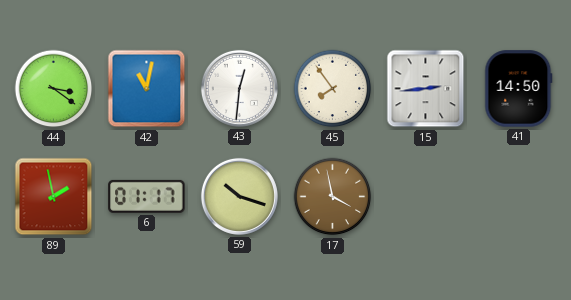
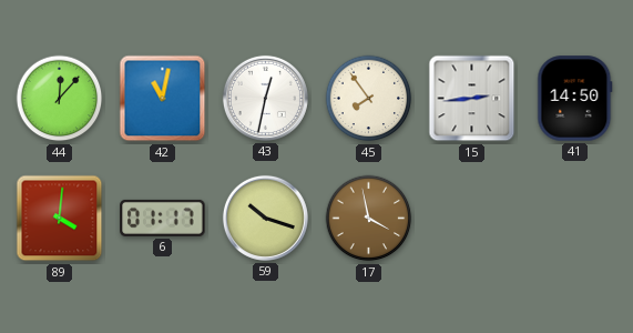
44: 3:21 -> 12:07
43: 12:31 -> 12:32
89: 1:58 -> 4:01
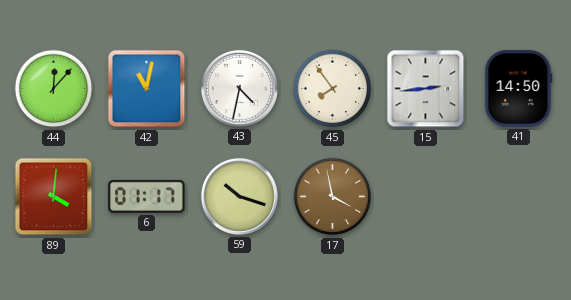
43: 12:32 -> 4:32
